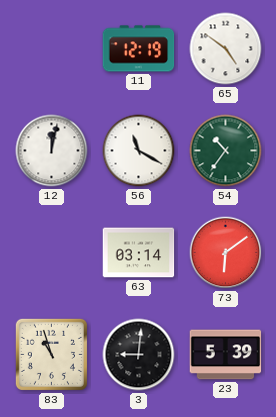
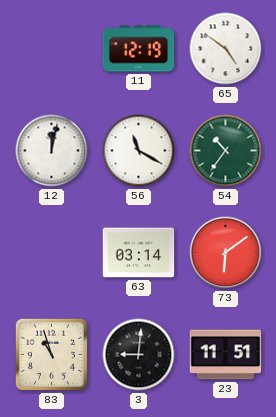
23: 5:39 -> 11:51
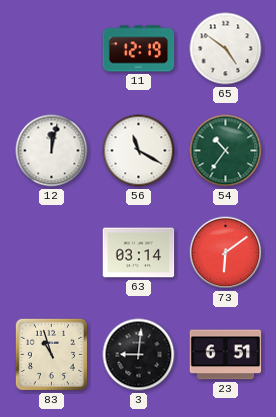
23: 11:51 -> 6:51
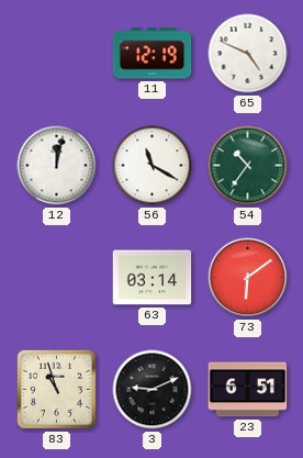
65: 4:51 -> 4:49
3: 9:01 -> 9:11
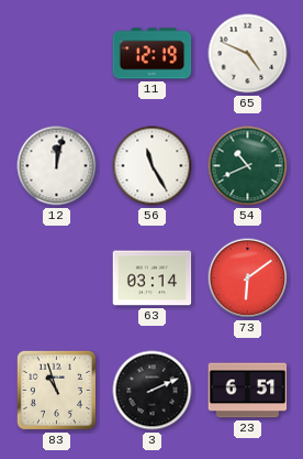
56: 11:20 -> 11:25
54: 10:36 -> 10:41
3: 9:11 -> 2:11
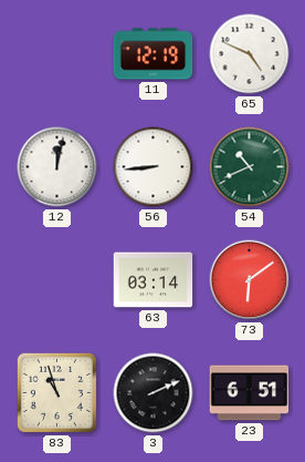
56: 11:25 -> 8:44
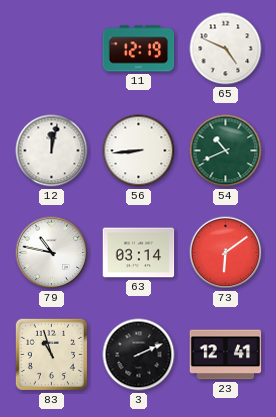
79: none -> 10:47
23: 6:51 -> 12:41
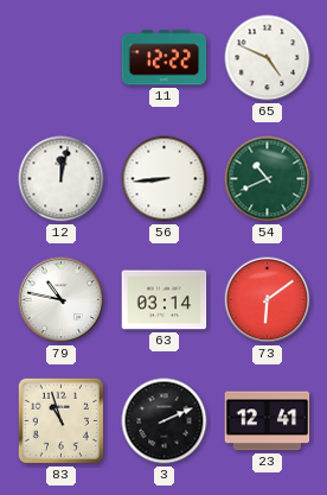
11: 12:19 -> 12:22
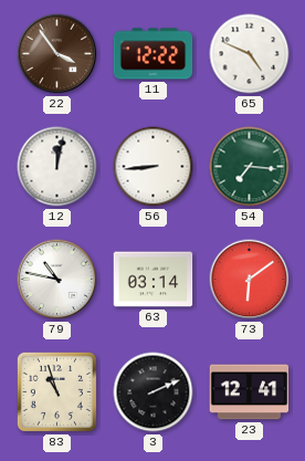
22: none -> 3:54
54: 10:41 -> 7:16
